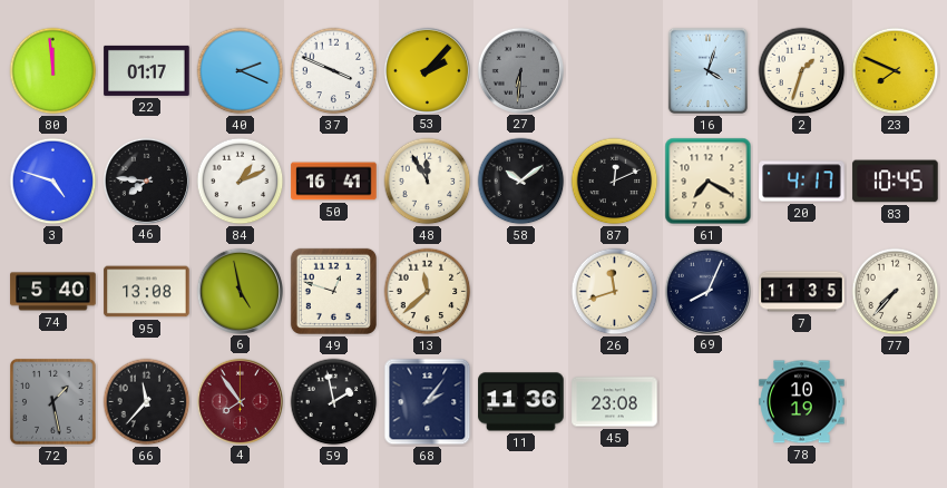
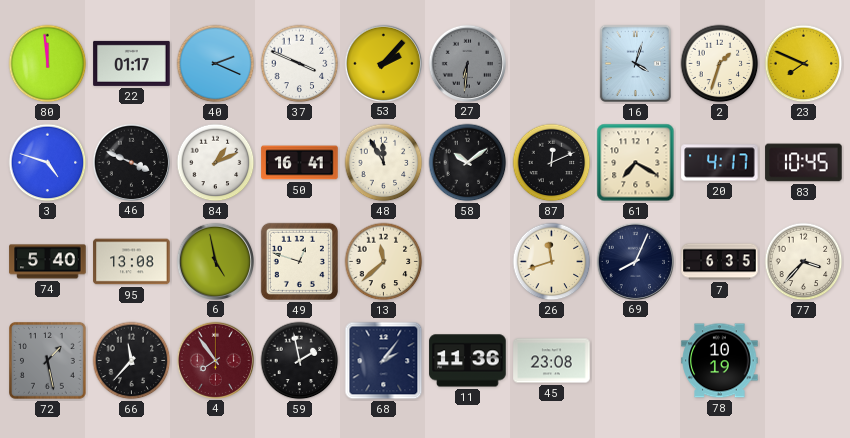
46: 7:46 -> 3:49
7: 11:35 -> 6:35
77: 7:37 -> 3:37
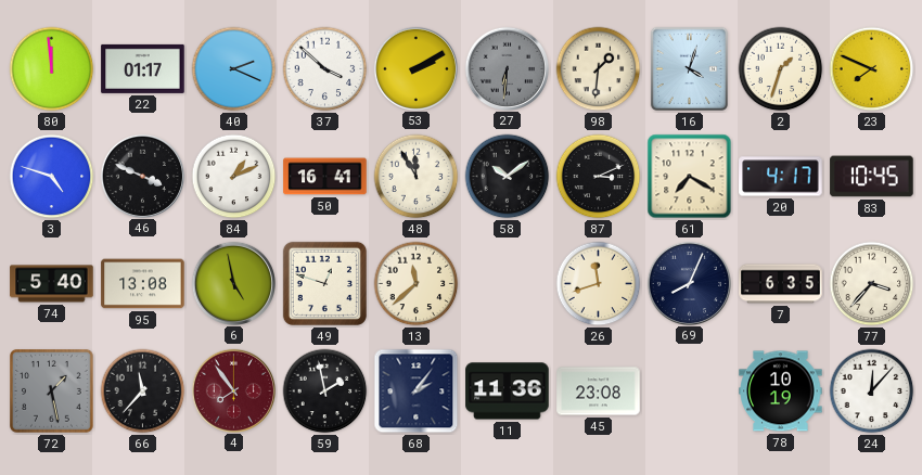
37: 3:49 -> 3:52
53: 2:07 -> 2:10
98: none -> 1:31
87: 12:11 -> 3:11
24: none -> 12:07
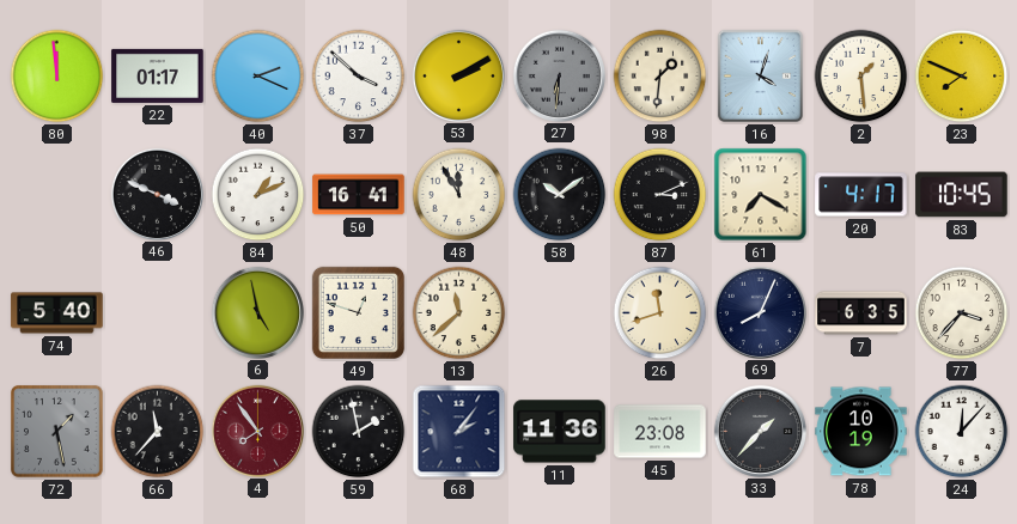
2: 1:33 -> 1:29
3: 4:48 -> none
95: 13:08 -> none
33: none -> 1:37
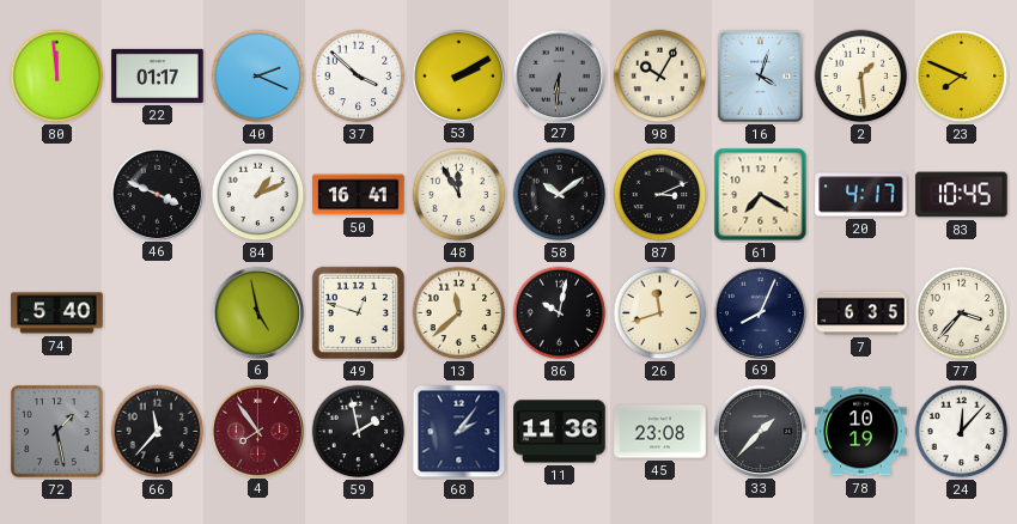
98: 1:31 -> 10:05
86: none -> 10:02
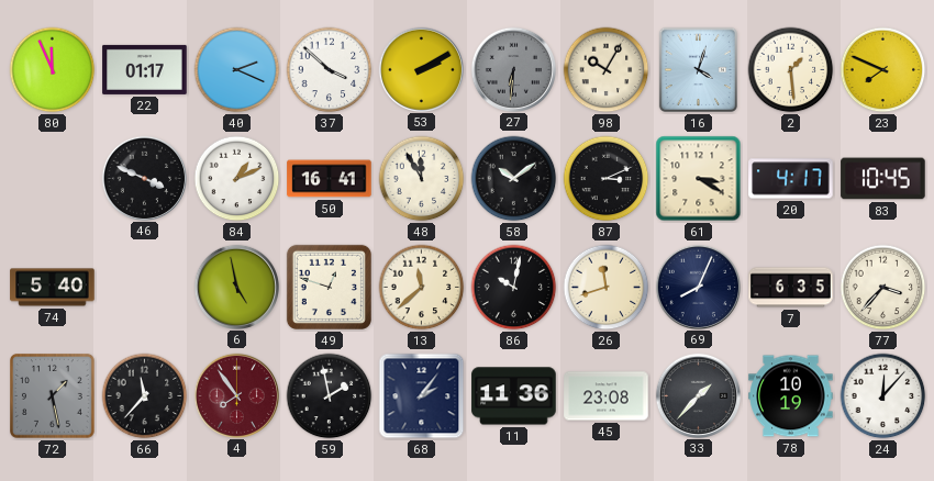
80: 11:59 -> 11:56
61: 7:20 -> 3:20
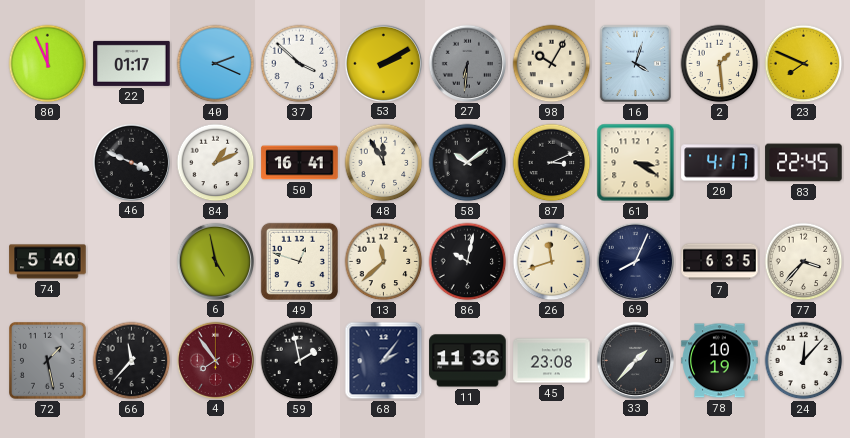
83: 10:45 -> 22:45
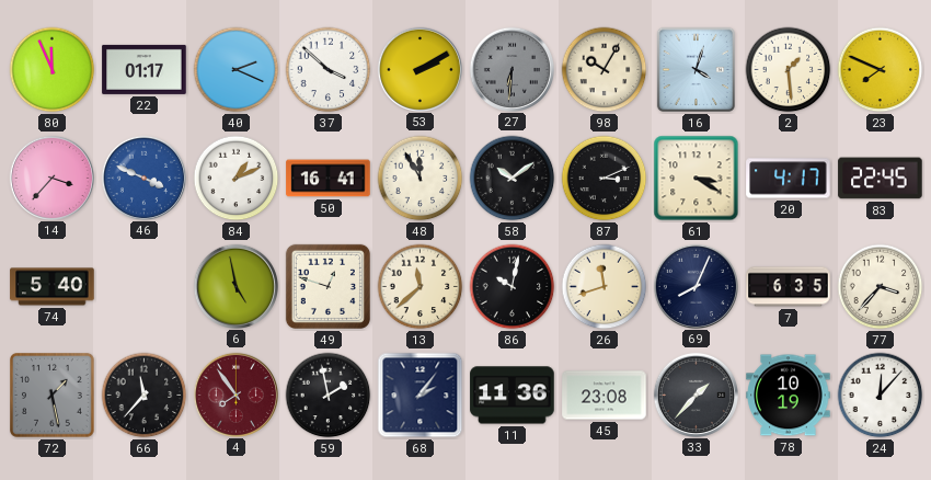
14: none -> 3:37
46 dial: black -> blue
